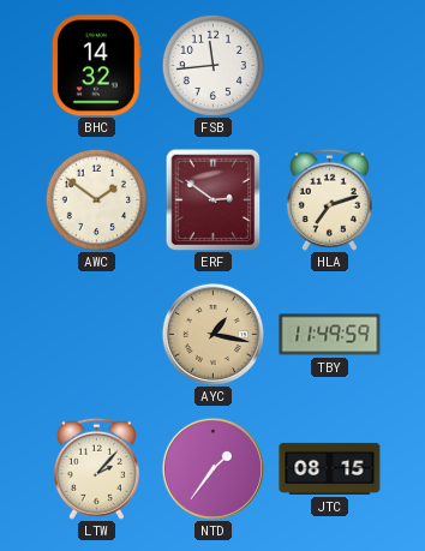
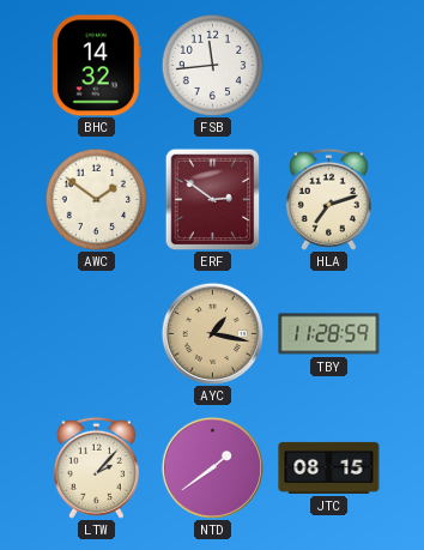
TBY: 11:49 -> 11:28
NTD: 1:36 -> 1:39
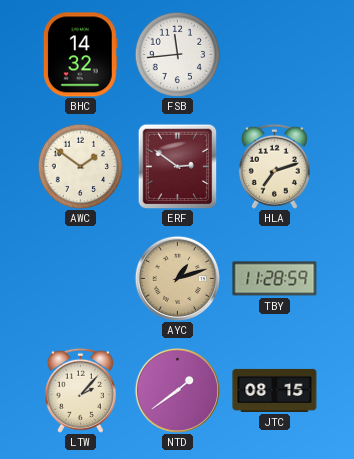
AYC: 1:17 -> 1:12
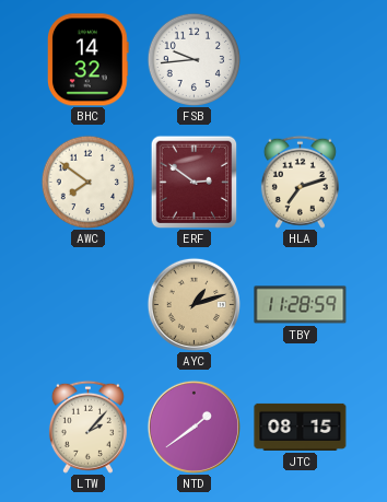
FSB: 11:44 -> 9:44
AWC: 1:51 -> 7:51
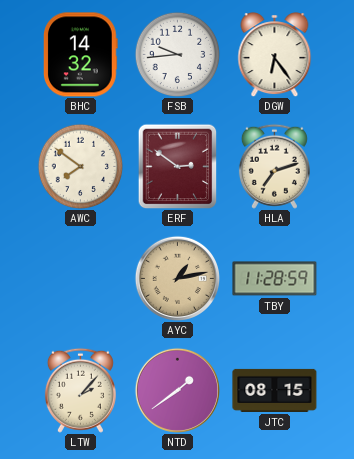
DGW: none -> 6:24
AYC: 1:12 -> 1:13
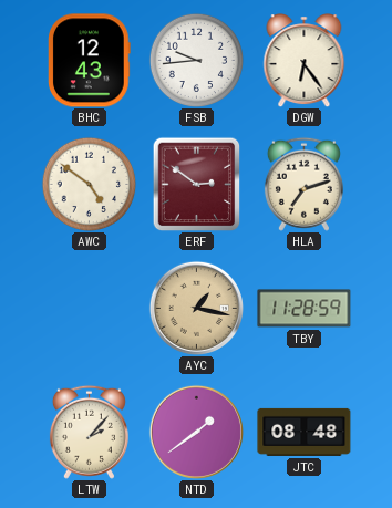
BHC: 14:32 -> 12:43
AWC: 7:51 -> 4:51
AYC: 1:13 -> 1:17
JTC: 08:15 -> 08:48
